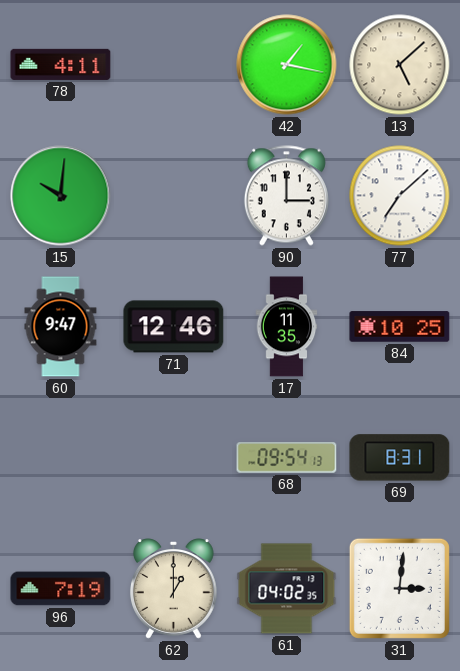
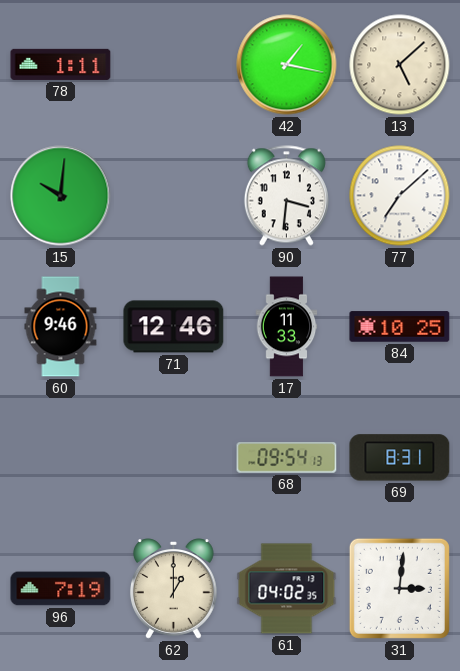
78: 4:11 -> 1:11
90: 3:00 -> 3:31
60: 9:47 -> 9:46
17: 11:35 -> 11:33
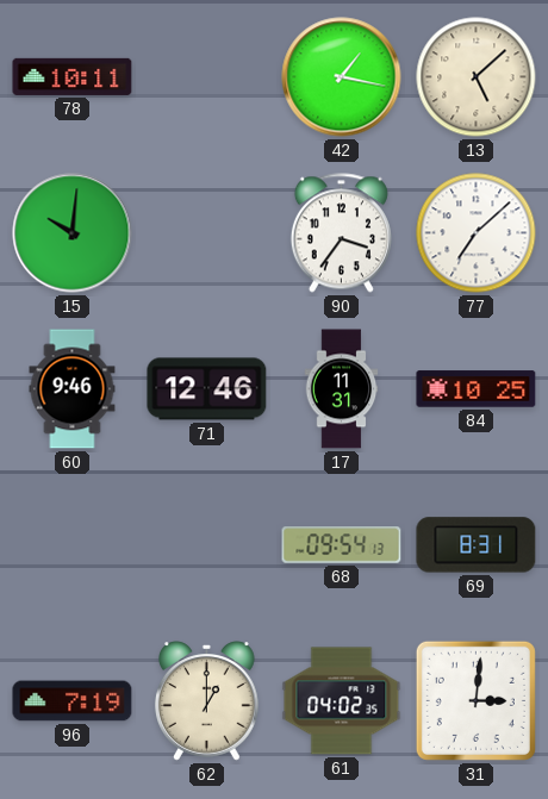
78: 1:11 -> 10:11
90: 3:31 -> 3:36
17: 11:33 -> 11:31
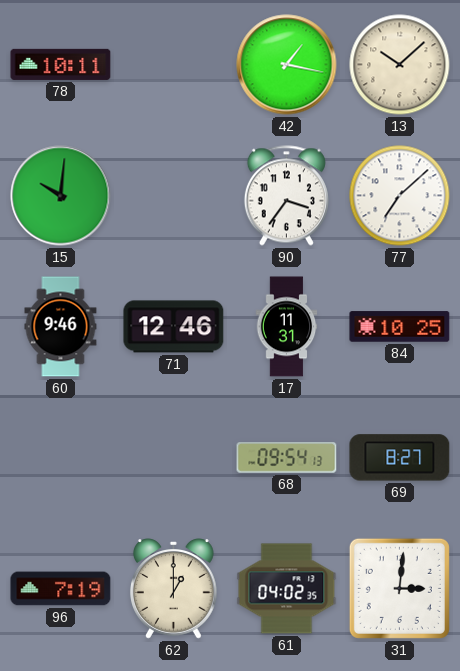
13: 5:08 -> 10:08
69: 8:31 -> 8:27
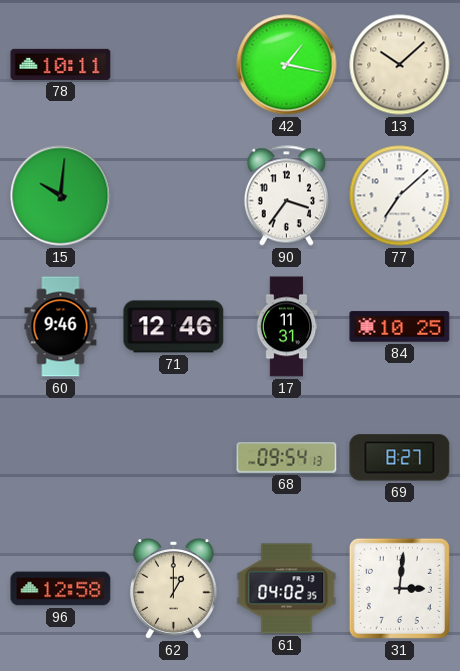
96: 7:19 -> 12:58
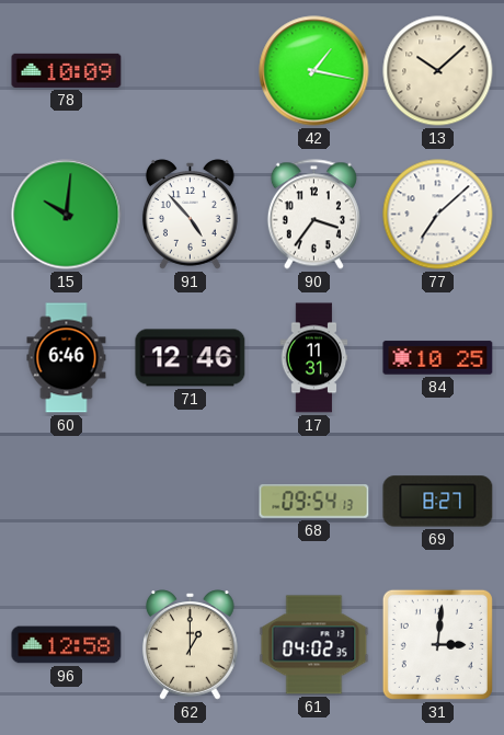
78: 10:11 -> 10:09
91: none -> 4:53
60: 9:46 -> 6:46
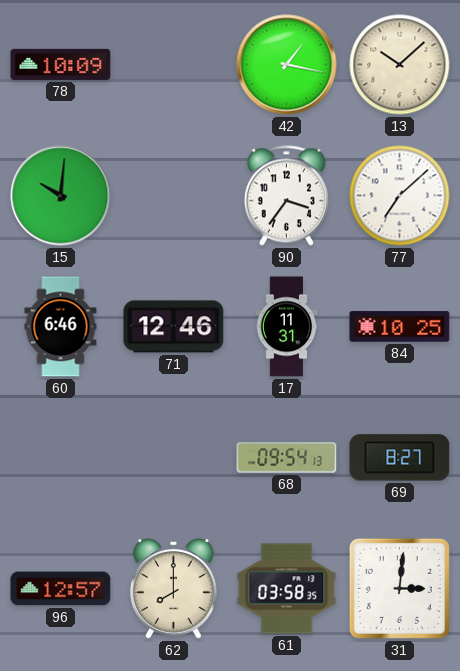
91: 4:53 -> none
96: 12:58 -> 12:57
62: 1:00 -> 8:00
61: 04:02 -> 03:58
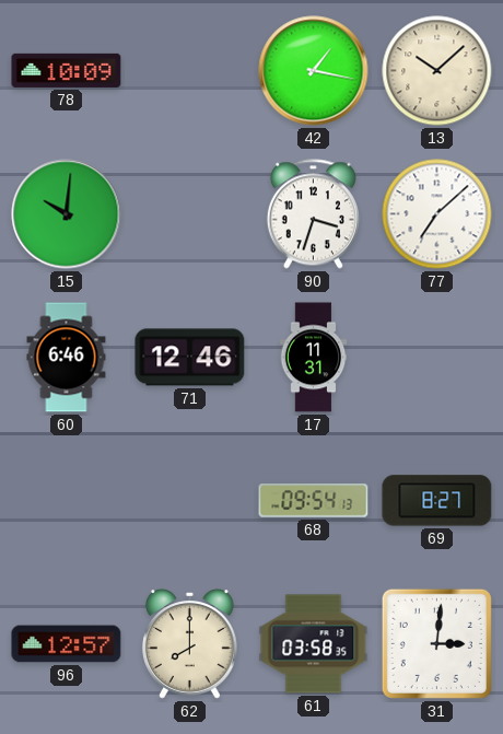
90: 3:36 -> 3:33
84: 10:25 -> none
